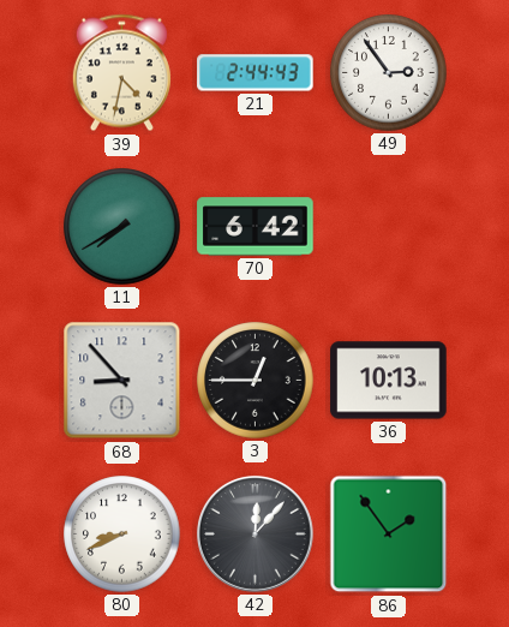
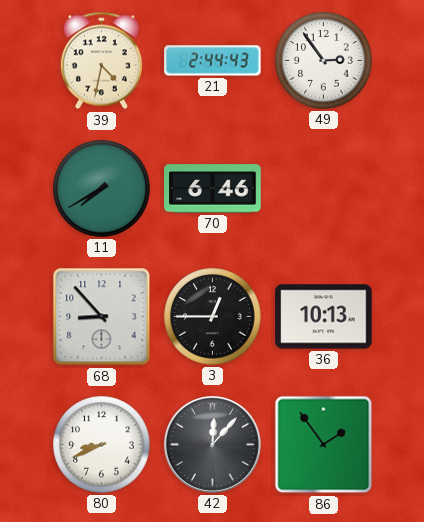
70: 6:42 -> 6:46
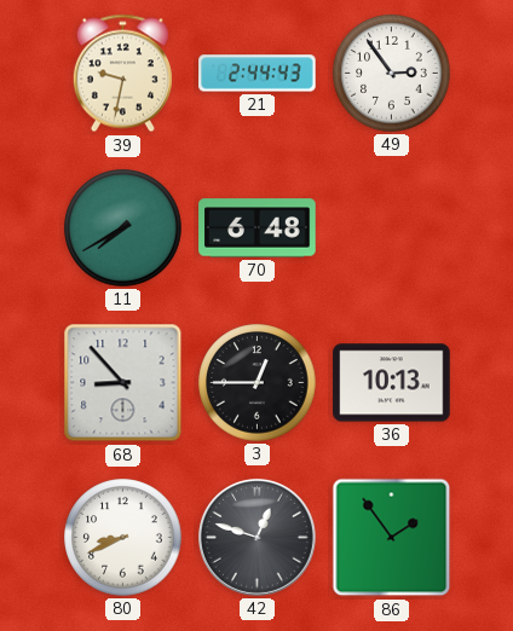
39: 4:32 -> 9:32
70: 6:46 -> 6:48
42: 12:07 -> 12:48
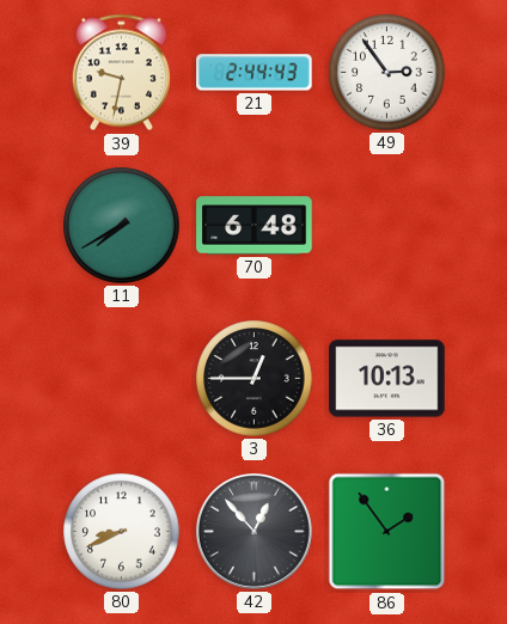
68: 8:53 -> none
42: 12:48 -> 12:53
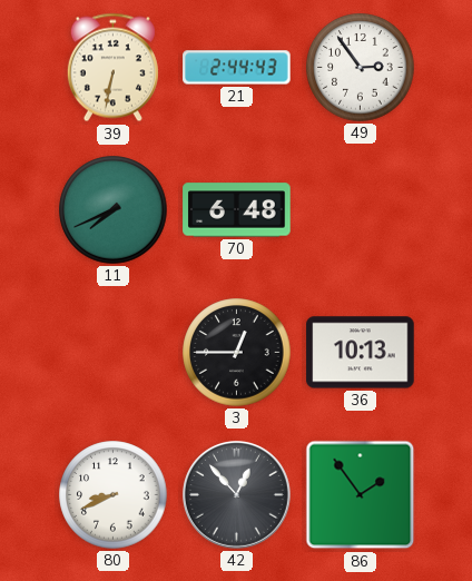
39: 9:32 -> 6:32
11: 7:40 -> 7:41
